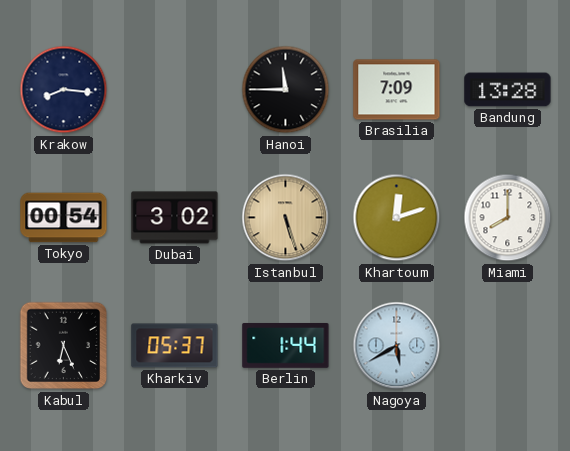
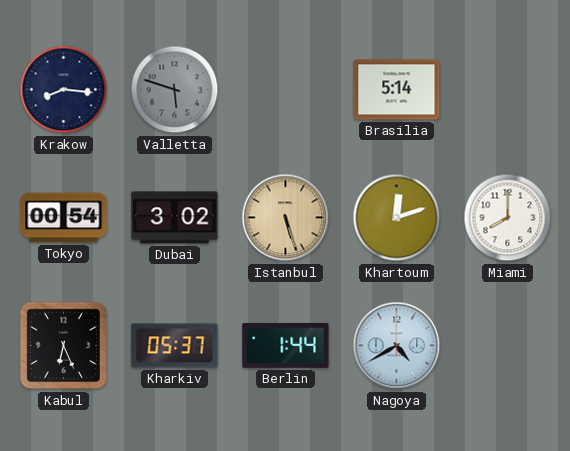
Valletta: none -> 5:48
Hanoi: 11:45 -> none
Brasilia: 7:09 -> 5:14
Bandung: 13:28 -> none
Nagoya: 5:40 -> 4:40
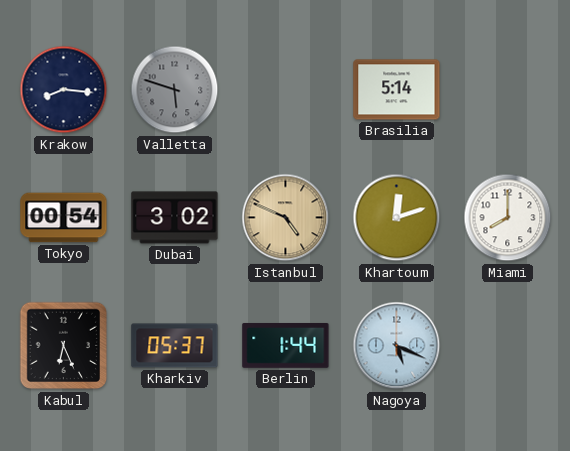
Istanbul: 5:27 -> 4:49
Nagoya: 4:40 -> 5:19
